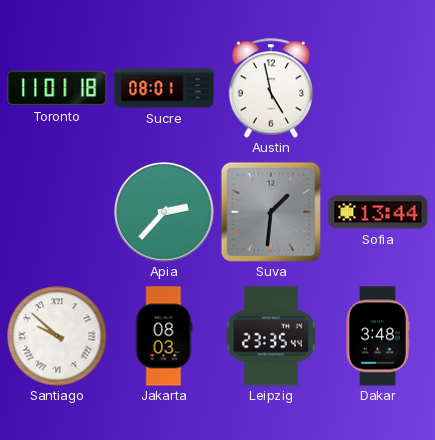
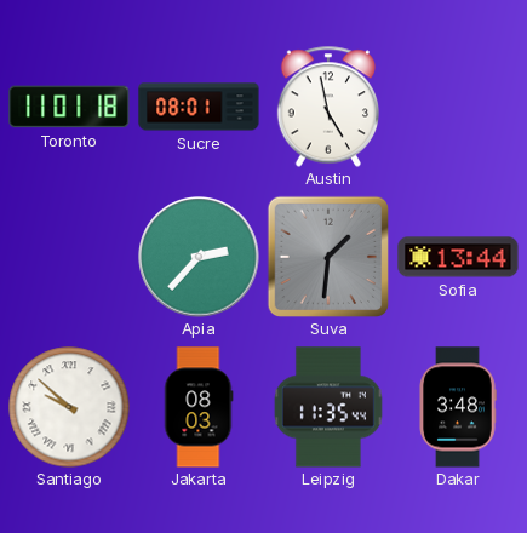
Leipzig: 23:35 -> 11:35
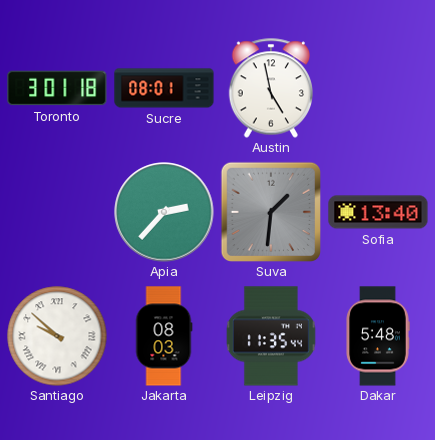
Toronto: 11:01 -> 3:01
Sofia: 13:44 -> 13:40
Dakar: 3:48 -> 5:48
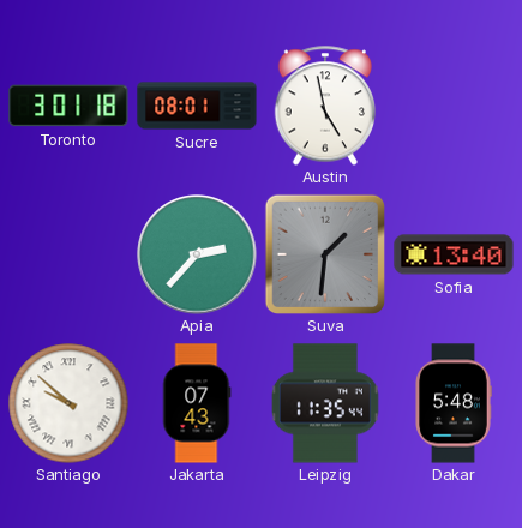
Jakarta: 08:03 -> 07:43
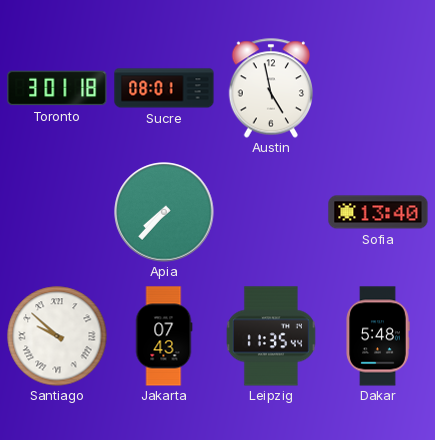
Apia: 2:37 -> 7:37
Suva: 1:31 -> none
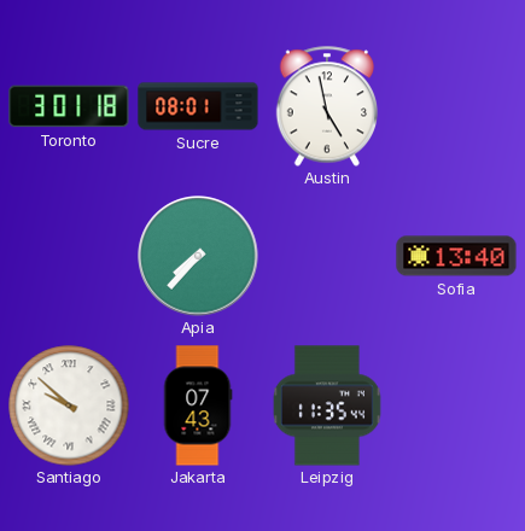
Dakar: 5:48 -> none
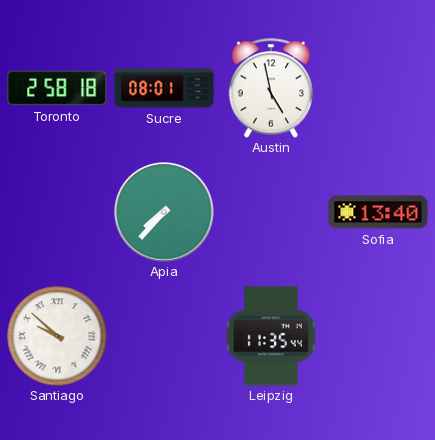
Toronto: 3:01 -> 2:58
Jakarta: 07:43 -> none
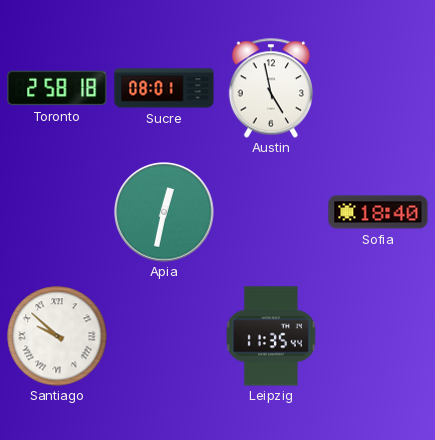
Apia: 7:37 -> 12:32
Sofia: 13:40 -> 18:40
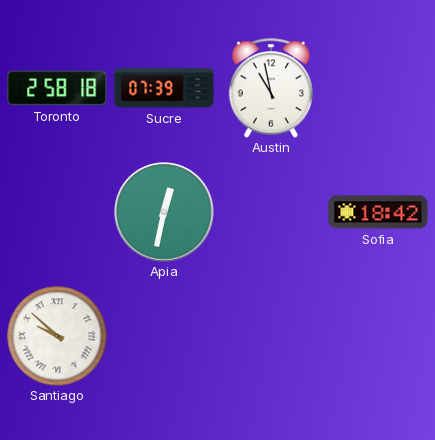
Sucre: 08:01 -> 07:39
Austin: 4:58 -> 10:58
Sofia: 18:40 -> 18:42
Leipzig: 11:35 -> none
